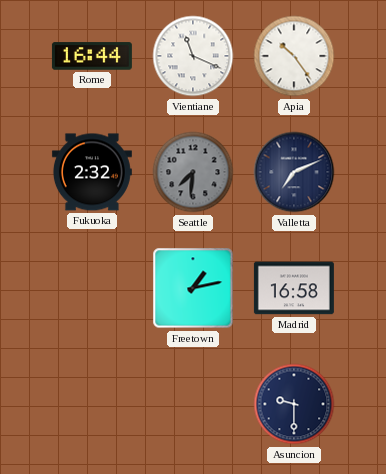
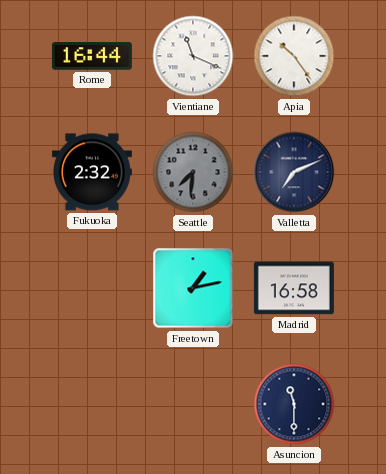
Asuncion: 9:30 -> 11:30
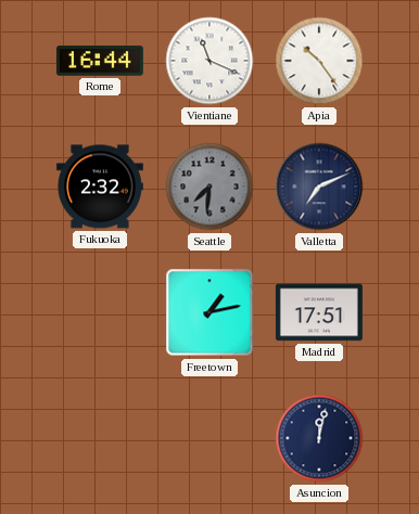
Madrid: 16:58 -> 17:51
Asuncion: 11:30 -> 12:02
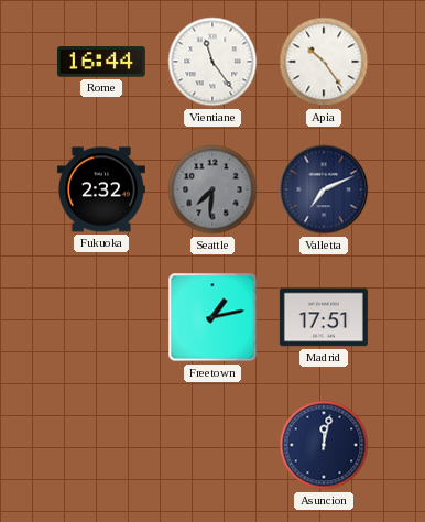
Vientiane: 11:19 -> 11:24
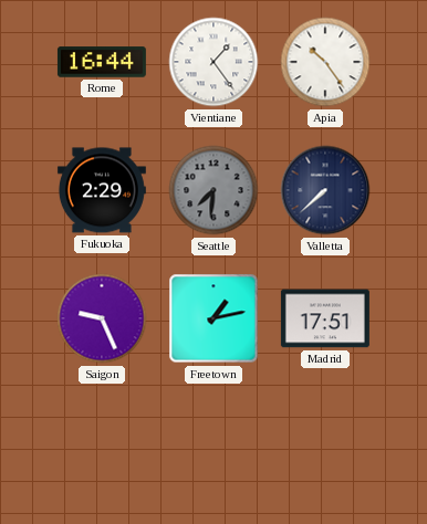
Vientiane: 11:24 -> 1:24
Fukuoka: 2:32 -> 2:29
Valletta: 7:11 -> 7:38
Saigon: none -> 9:26
Asuncion: 12:02 -> none
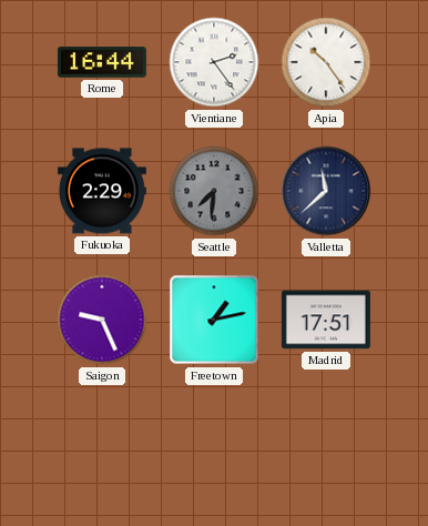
Vientiane: 1:24 -> 2:24
Valletta: 7:38 -> 11:38
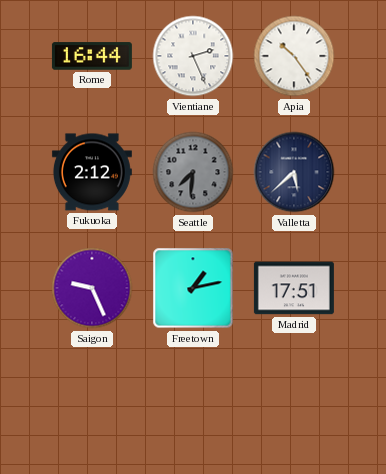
Vientiane: 2:24 -> 2:26
Fukuoka: 2:29 -> 2:12
Valletta: 11:38 -> 5:38
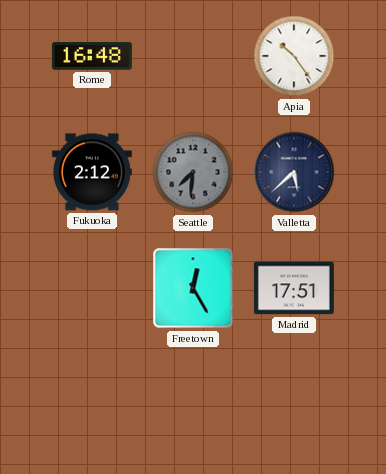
Rome: 16:44 -> 16:48
Vientiane: 2:26 -> none
Saigon: 9:26 -> none
Freetown: 1:13 -> 12:25
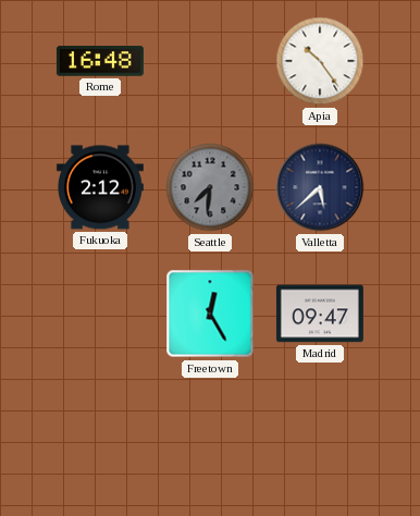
Madrid: 17:51 -> 09:47
